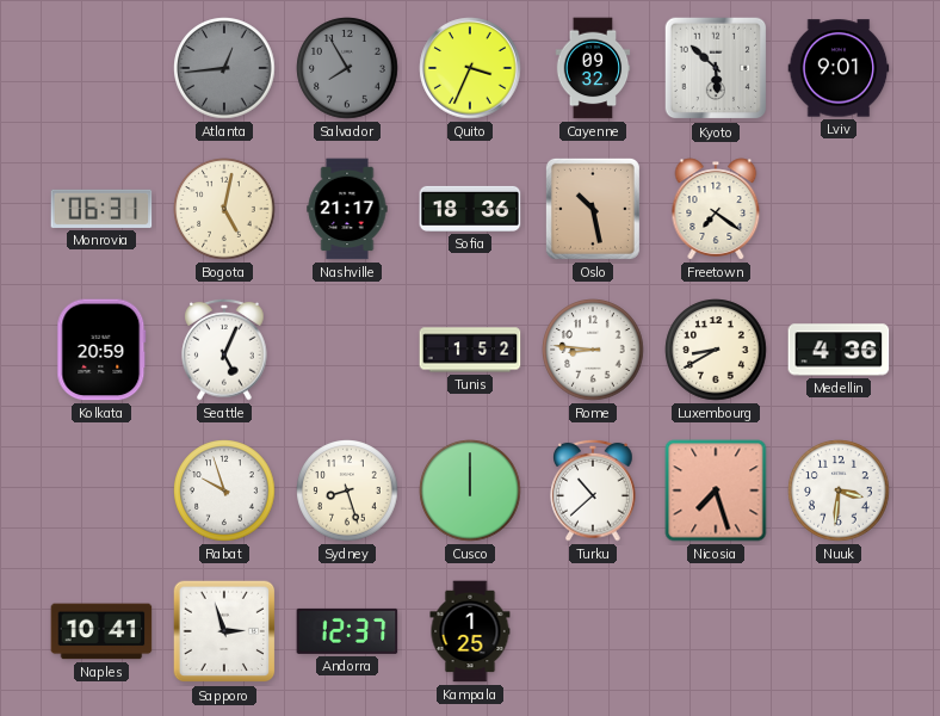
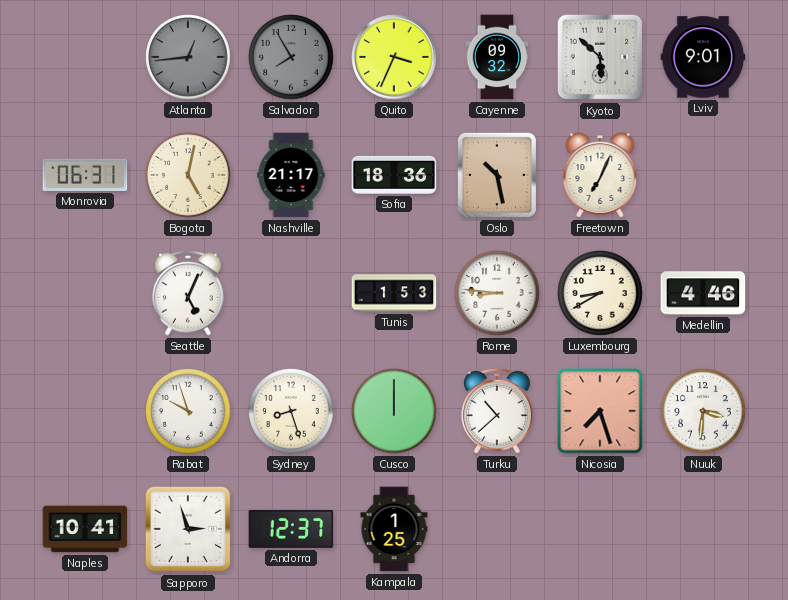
Freetown: 7:21 -> 7:04
Kolkata: 20:59 -> none
Tunis: 1:52 -> 1:53
Medellin: 4:36 -> 4:46
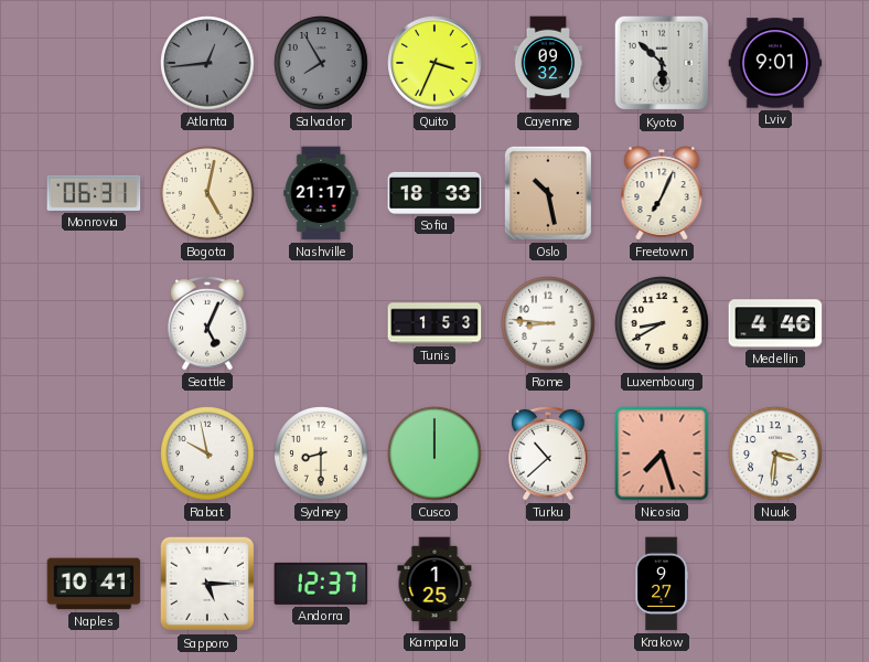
Sofia: 18:36 -> 18:33
Rabat: 9:57 -> 9:58
Sydney: 8:27 -> 8:30
Sapporo: 2:57 -> 5:15
Krakow: none -> 9:27
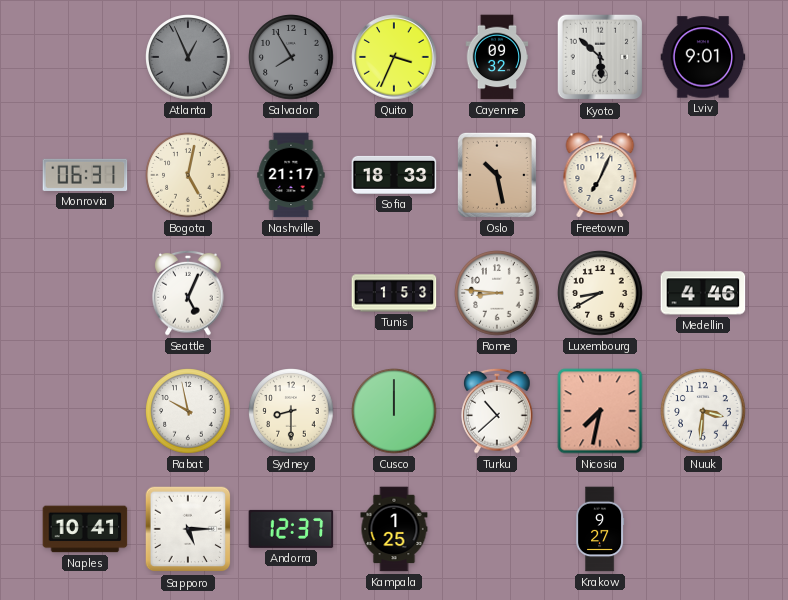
Atlanta: 12:44 -> 12:56
Nicosia: 7:27 -> 7:32
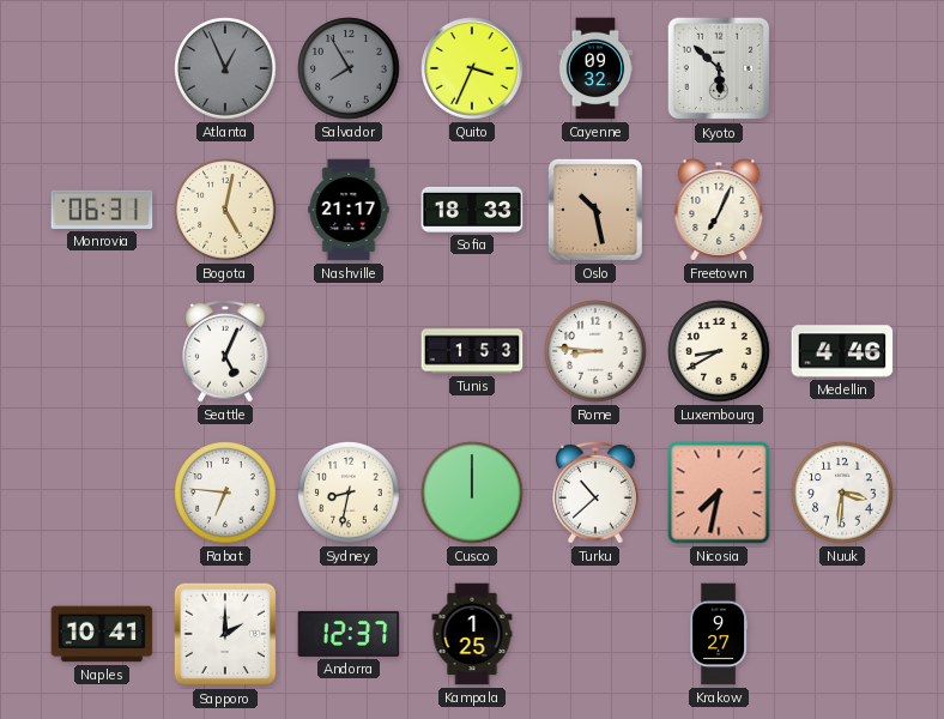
Lviv: 9:01 -> none
Rabat: 9:58 -> 6:46
Sydney: 8:30 -> 8:32
Sapporo: 5:15 -> 2:00
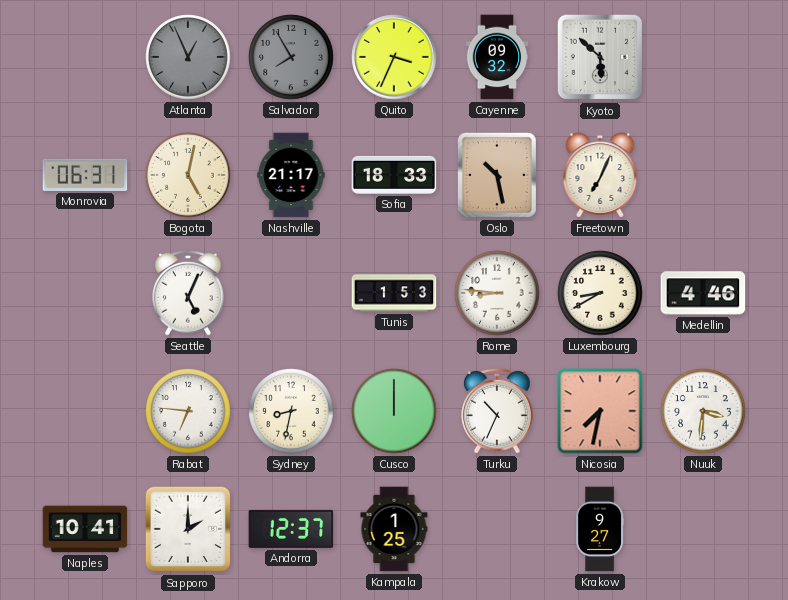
Turku: 10:38 -> 10:34
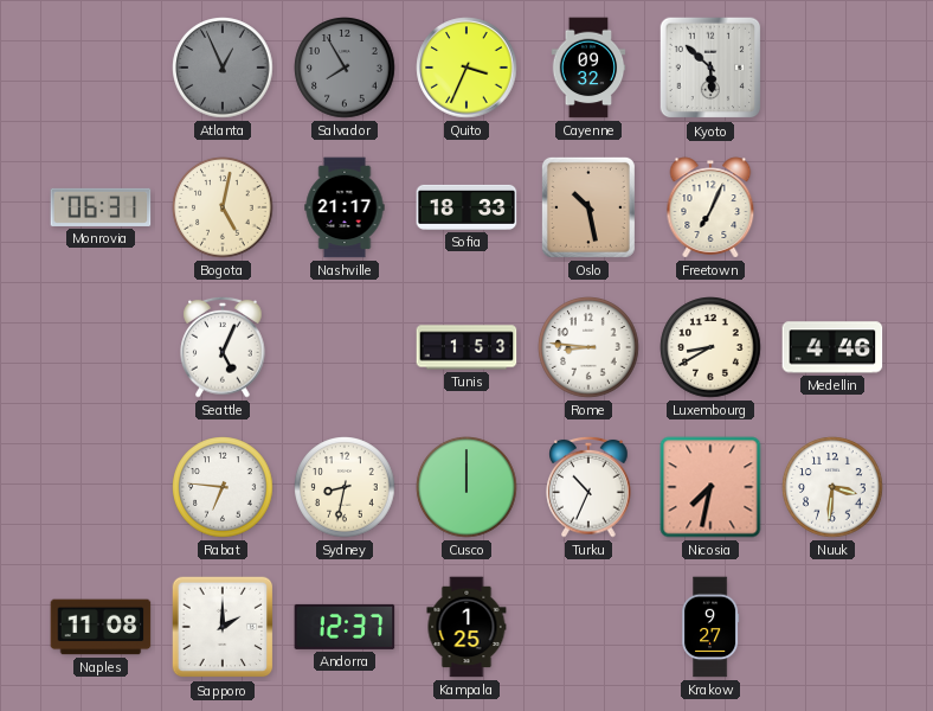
Naples: 10:41 -> 11:08
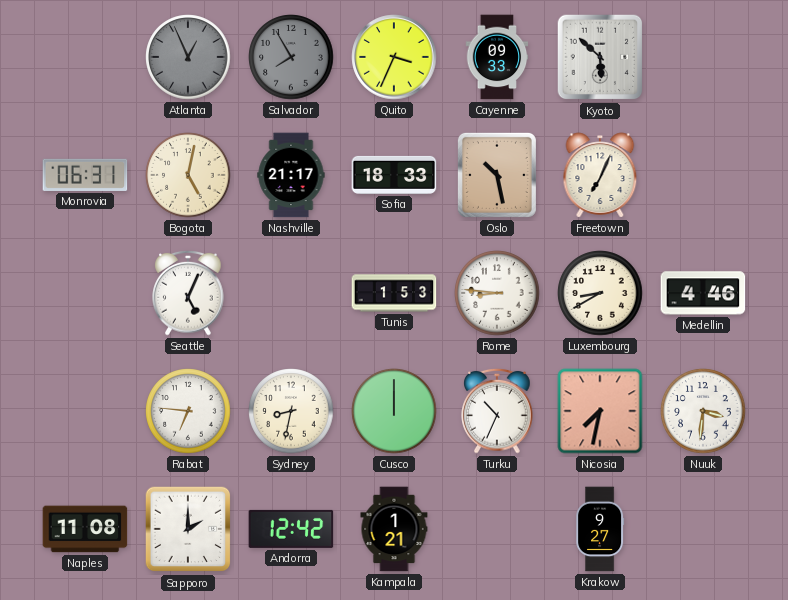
Cayenne: 09:32 -> 09:33
Andorra: 12:37 -> 12:42
Kampala: 1:25 -> 1:21
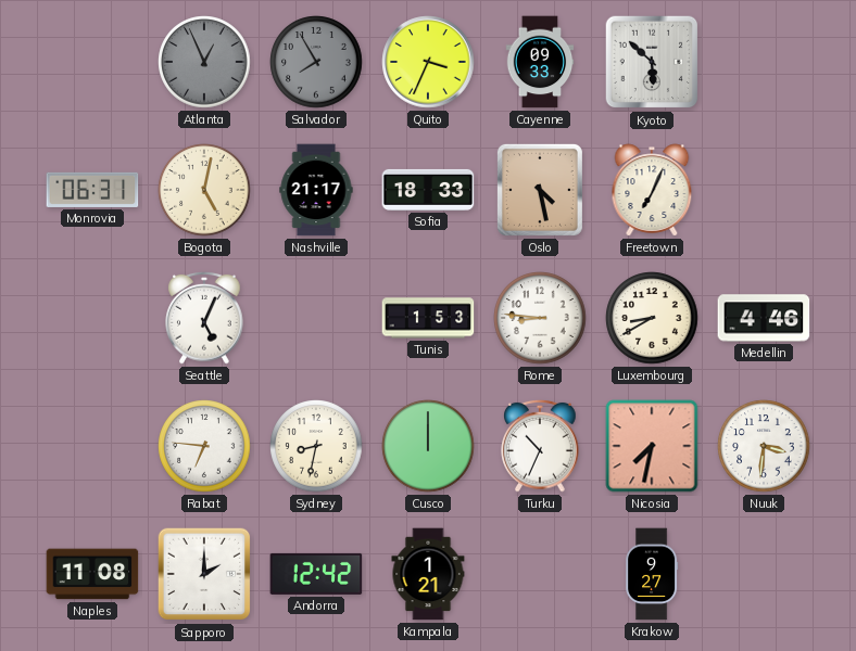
Oslo: 10:28 -> 4:28
